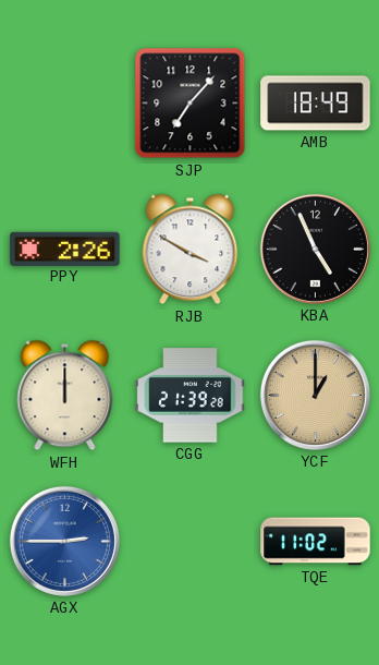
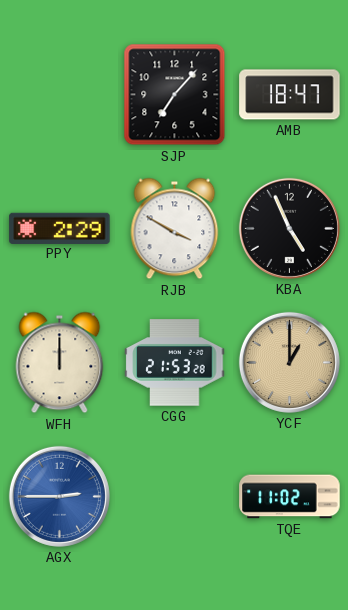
AMB: 18:49 -> 18:47
PPY: 2:26 -> 2:29
CGG: 21:39 -> 21:53
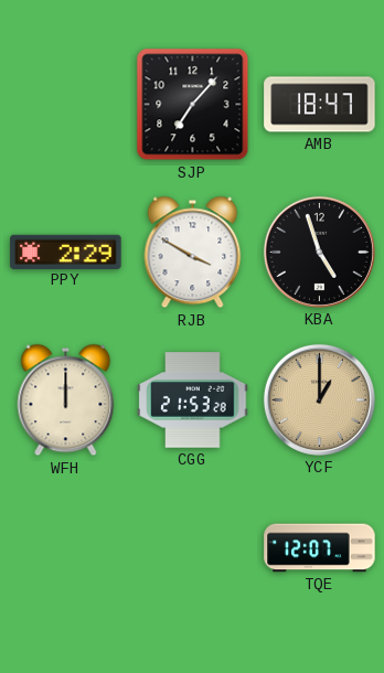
KBA: 4:56 -> 4:57
AGX: 2:45 -> none
TQE: 11:02 -> 12:07
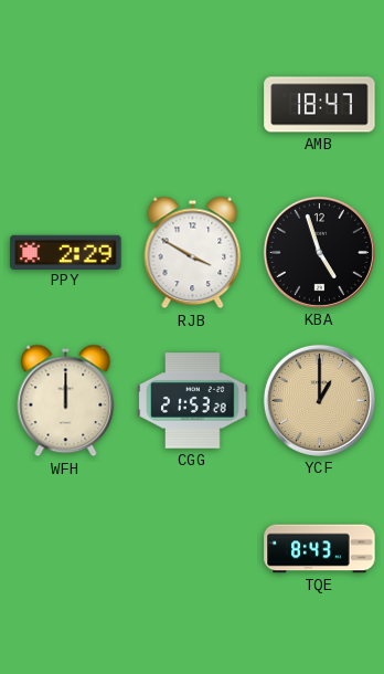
SJP: 7:07 -> none
TQE: 12:07 -> 8:43
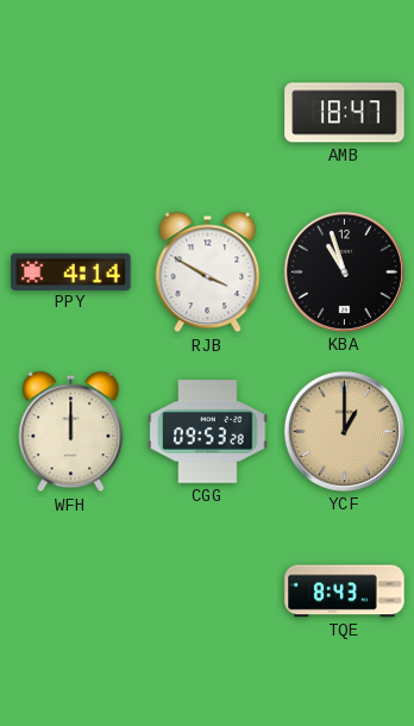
PPY: 2:29 -> 4:14
KBA: 4:57 -> 10:57
CGG: 21:53 -> 09:53
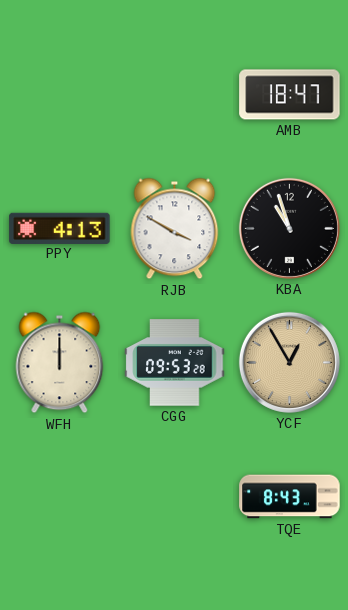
PPY: 4:14 -> 4:13
YCF: 1:00 -> 12:55
